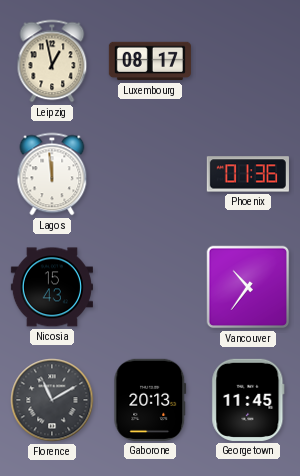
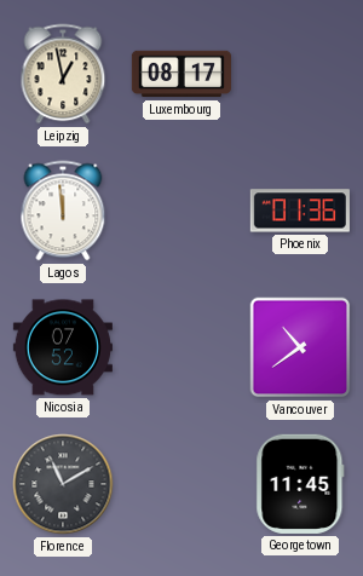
Nicosia: 15:43 -> 07:52
Vancouver: 10:36 -> 10:39
Gaborone: 20:13 -> none
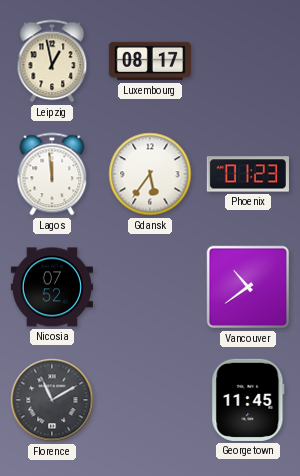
Gdansk: none -> 5:36
Phoenix: 01:36 -> 01:23
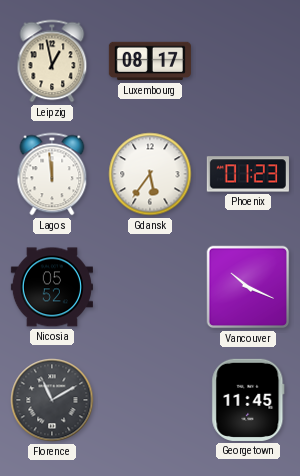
Nicosia: 07:52 -> 05:52
Vancouver: 10:39 -> 10:19
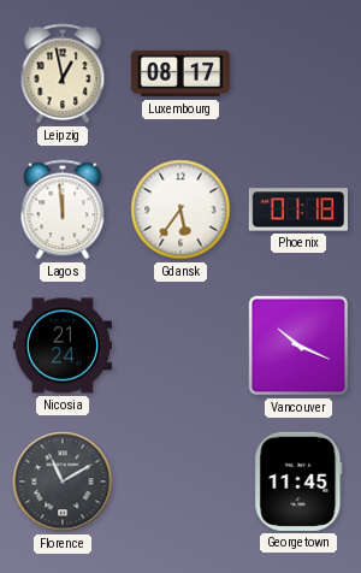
Phoenix: 01:23 -> 01:18
Nicosia: 05:52 -> 21:24
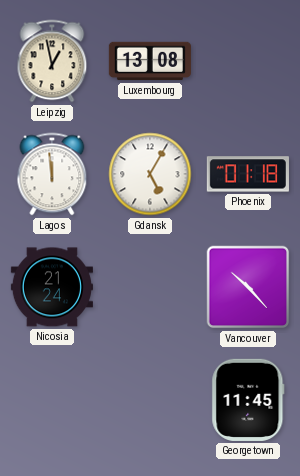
Luxembourg: 08:17 -> 13:08
Gdansk: 5:36 -> 5:05
Vancouver: 10:19 -> 10:23
Florence: 11:10 -> none
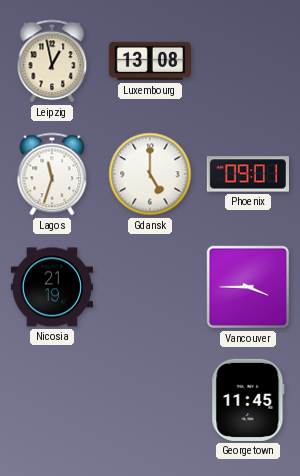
Lagos: 11:59 -> 11:33
Gdansk: 5:05 -> 5:00
Phoenix: 01:18 -> 09:01
Nicosia: 21:24 -> 21:19
Vancouver: 10:23 -> 3:45
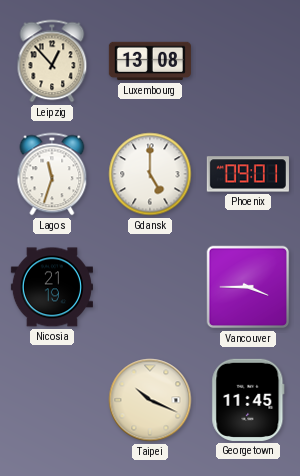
Leipzig: 12:58 -> 12:53
Taipei: none -> 10:19
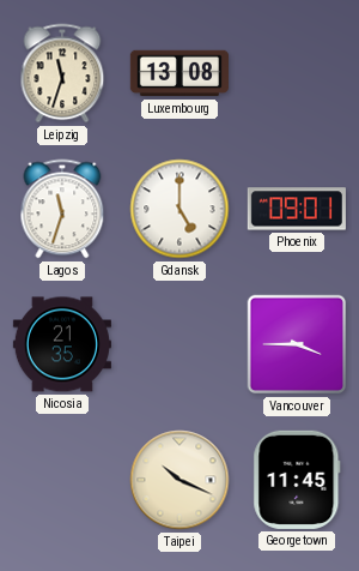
Leipzig: 12:53 -> 11:33
Nicosia: 21:19 -> 21:35
